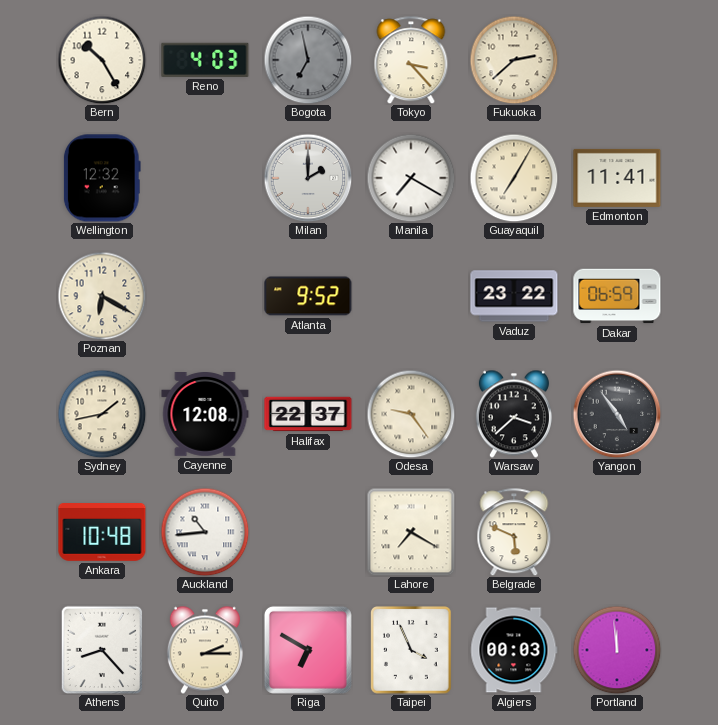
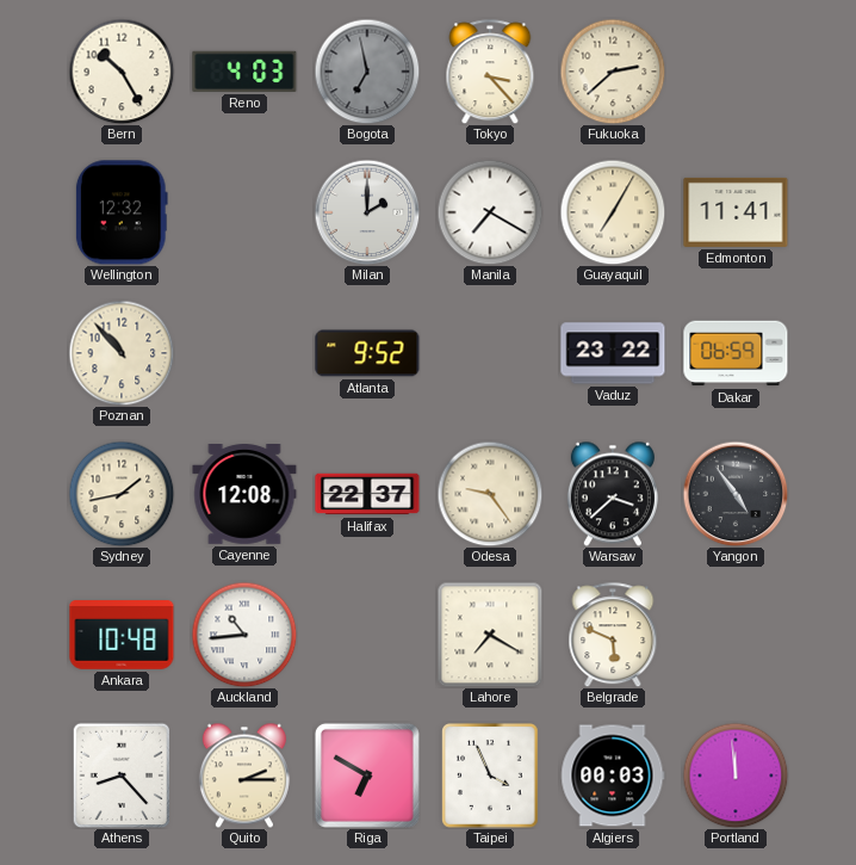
Poznan: 6:20 -> 10:53
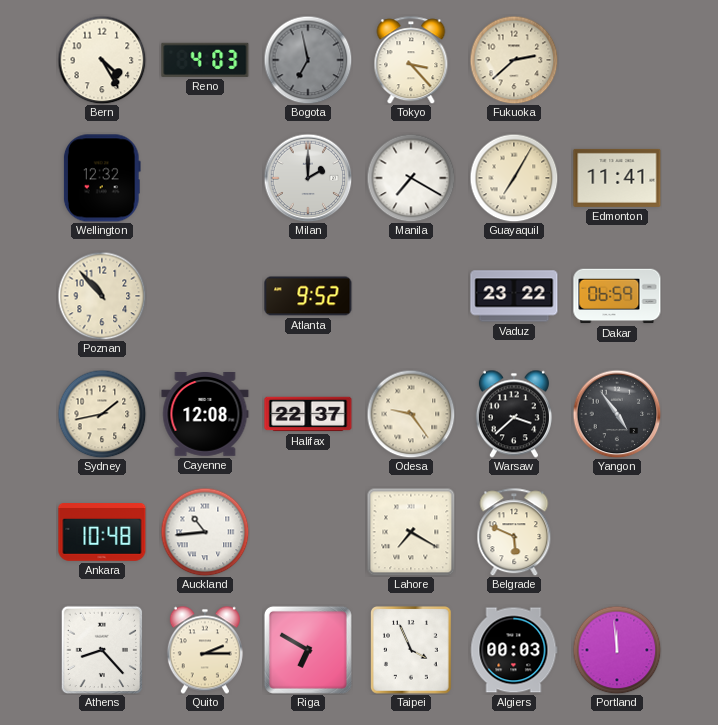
Bern: 10:25 -> 4:25
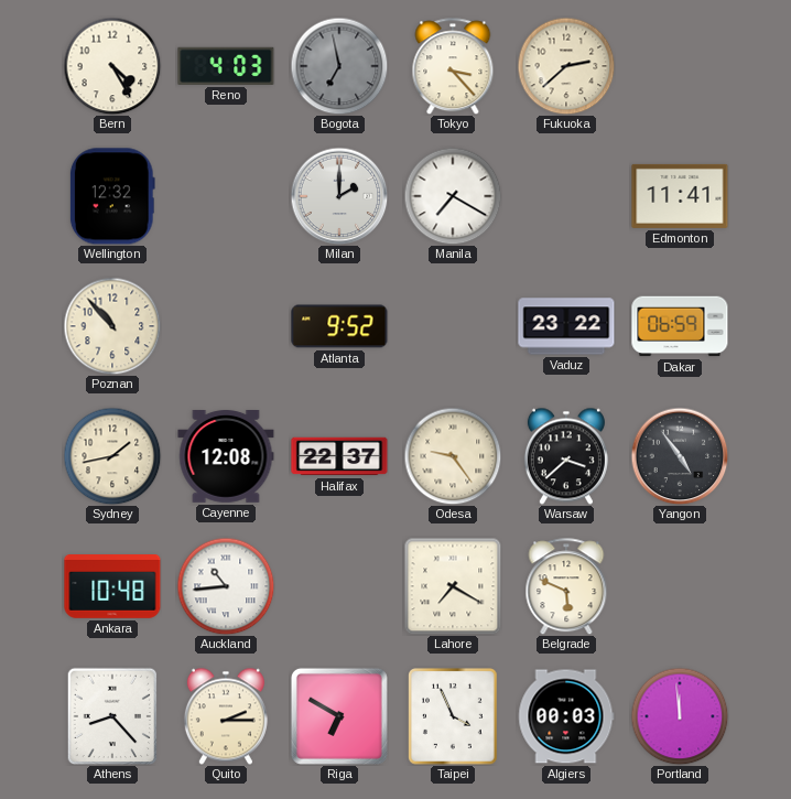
Guayaquil: 7:05 -> none
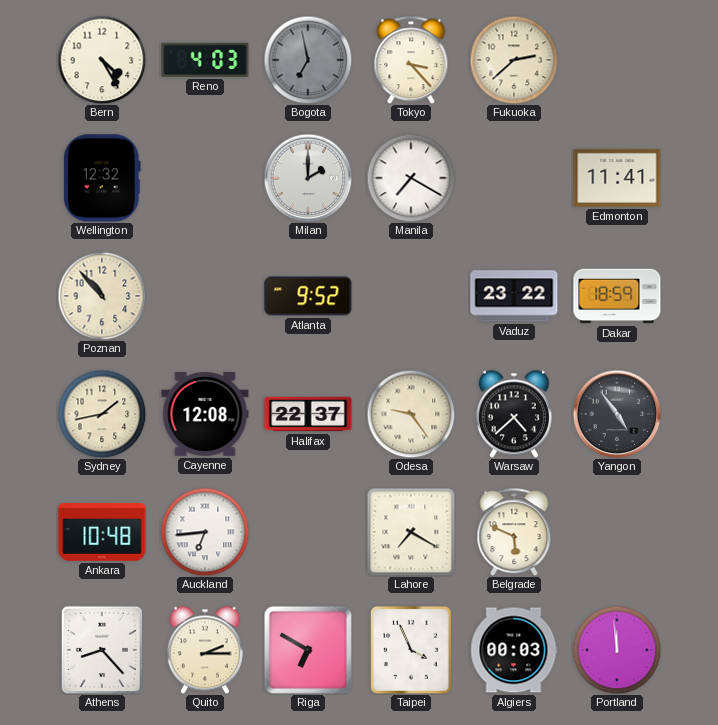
Dakar: 06:59 -> 18:59
Warsaw: 3:38 -> 4:38
Auckland: 10:44 -> 6:44
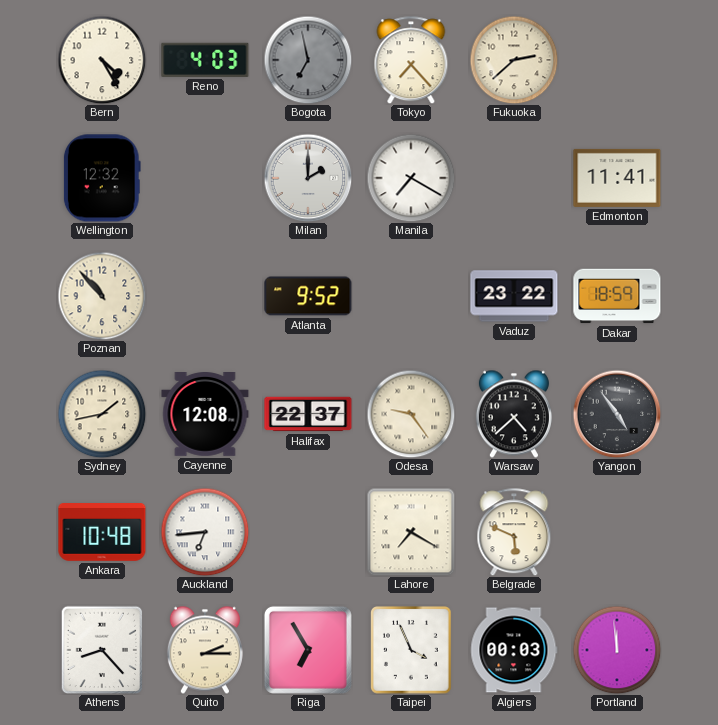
Tokyo: 3:23 -> 7:23
Riga: 6:50 -> 6:55
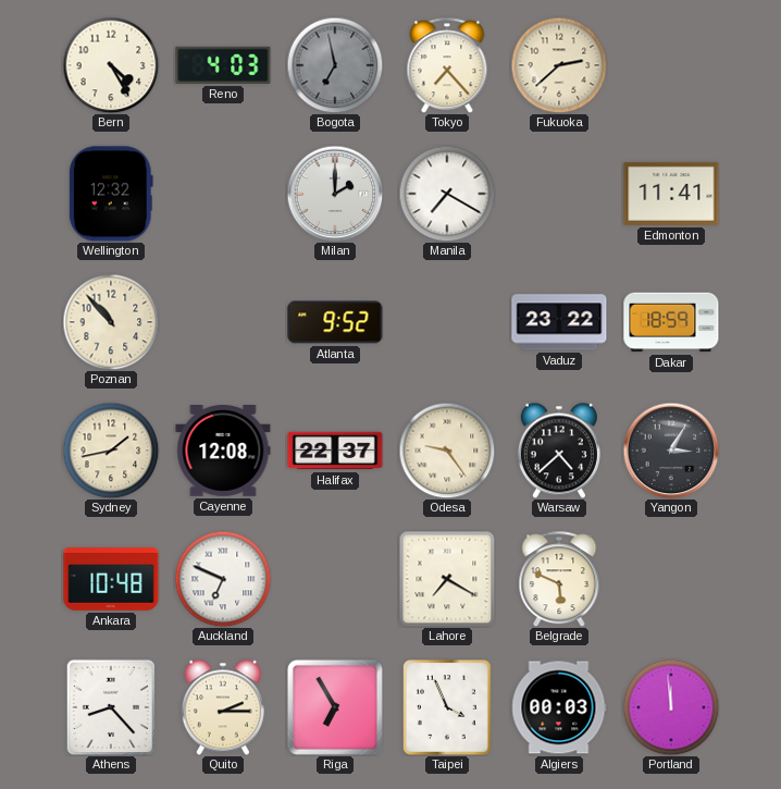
Yangon: 4:54 -> 3:05
Auckland: 6:44 -> 6:49
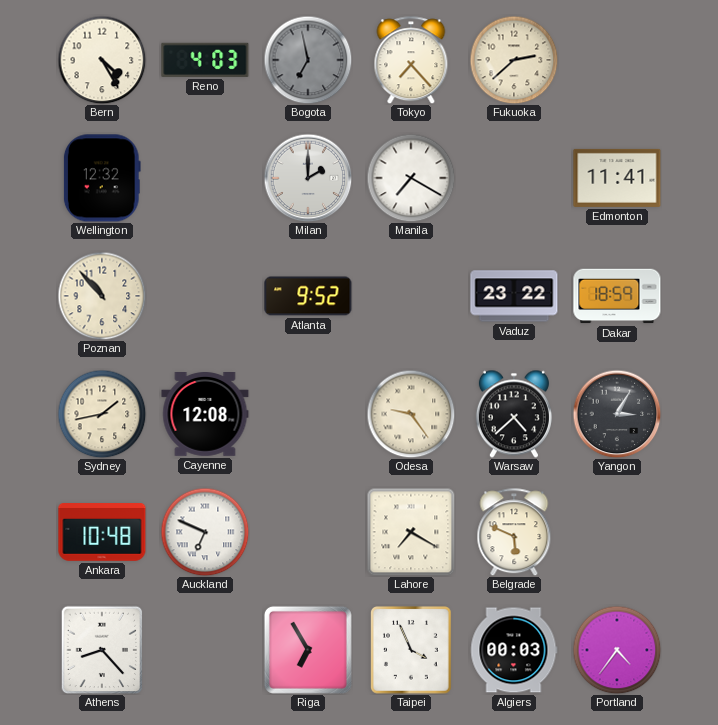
Halifax: 22:37 -> none
Quito: 2:15 -> none
Portland: 11:59 -> 4:36
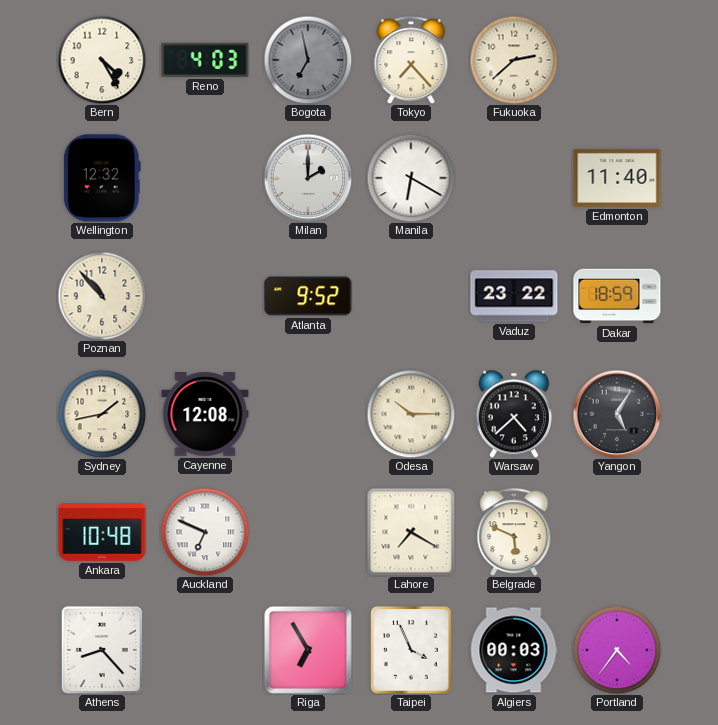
Manila: 7:20 -> 6:20
Edmonton: 11:41 -> 11:40
Odesa: 9:24 -> 10:15
Yangon: 3:05 -> 5:05
